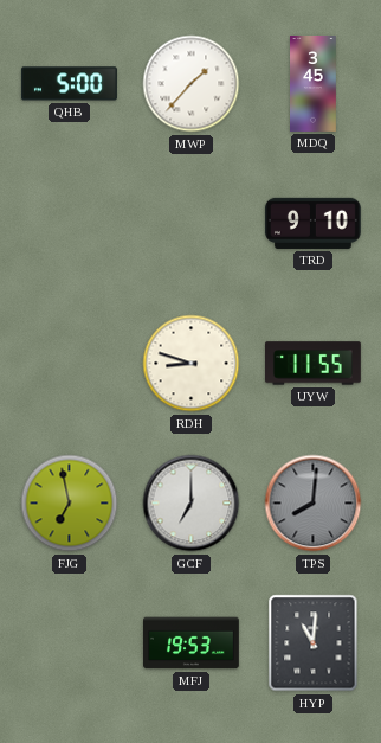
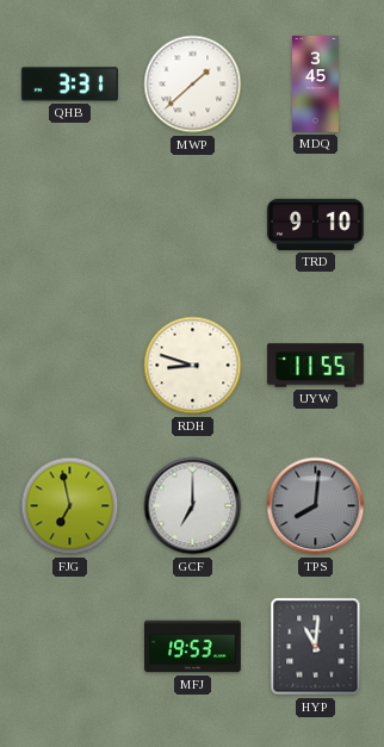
QHB: 5:00 -> 3:31
MWP: 1:37 -> 1:38
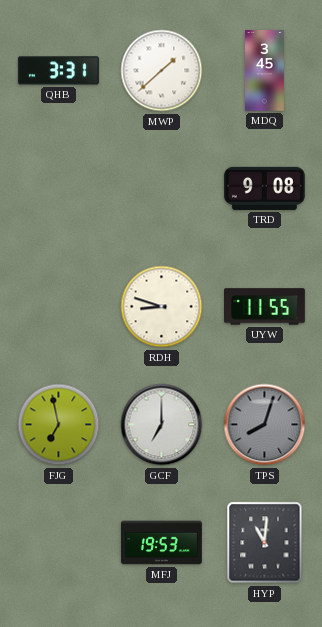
TRD: 9:10 -> 9:08
TPS: 8:01 -> 8:03
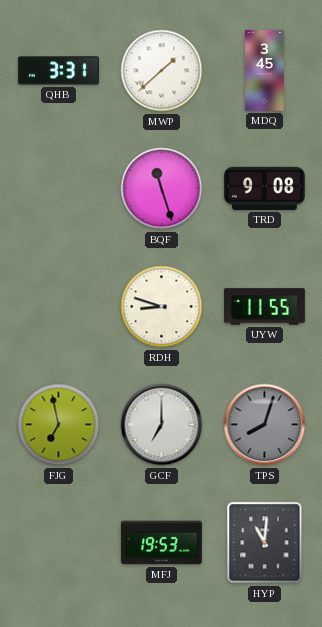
BQF: none -> 11:27
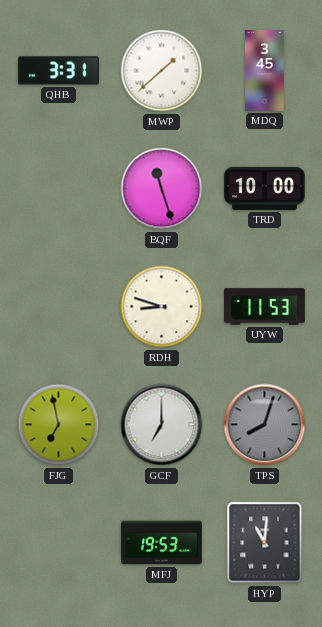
TRD: 9:08 -> 10:00
UYW: 11:55 -> 11:53
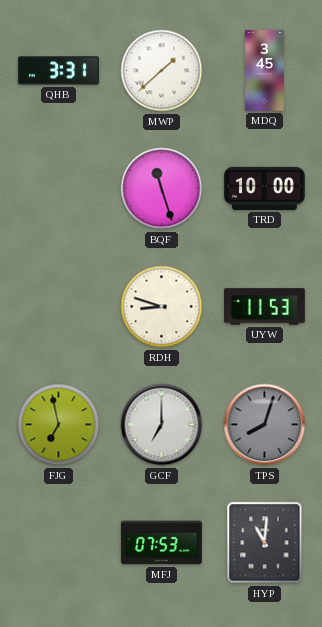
MFJ: 19:53 -> 07:53
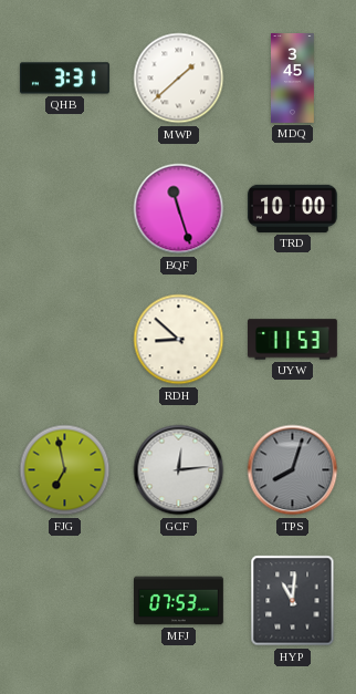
RDH: 8:48 -> 8:52
GCF: 7:00 -> 12:14
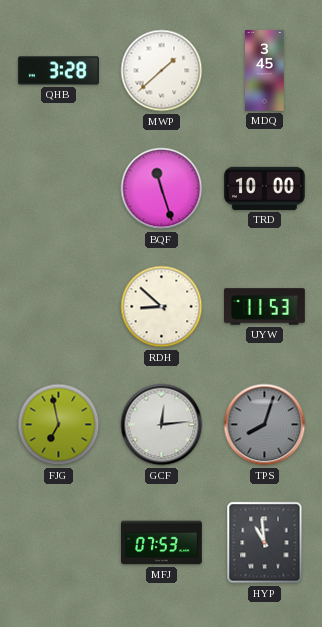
QHB: 3:31 -> 3:28
HYP: 11:01 -> 10:59
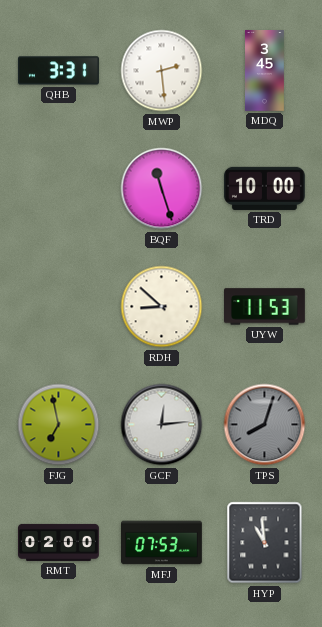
QHB: 3:28 -> 3:31
MWP: 1:38 -> 2:29
RMT: none -> 02:00
